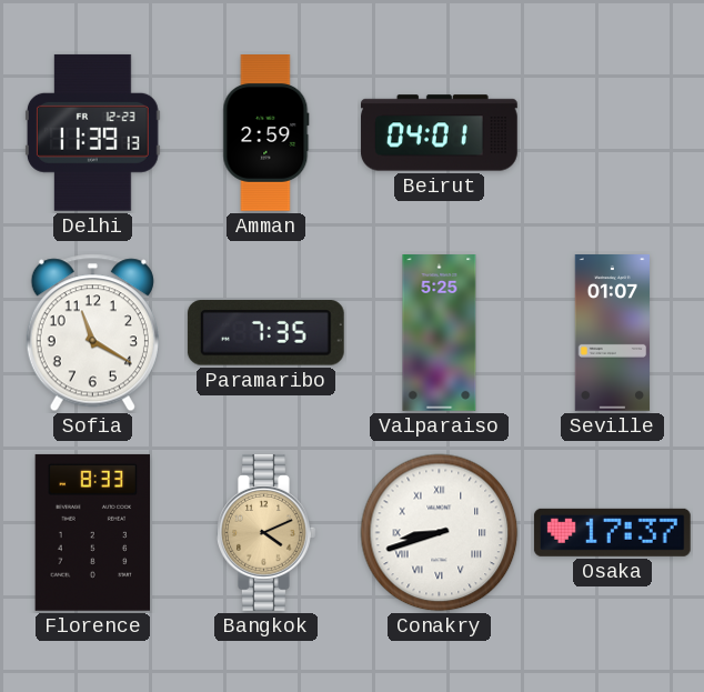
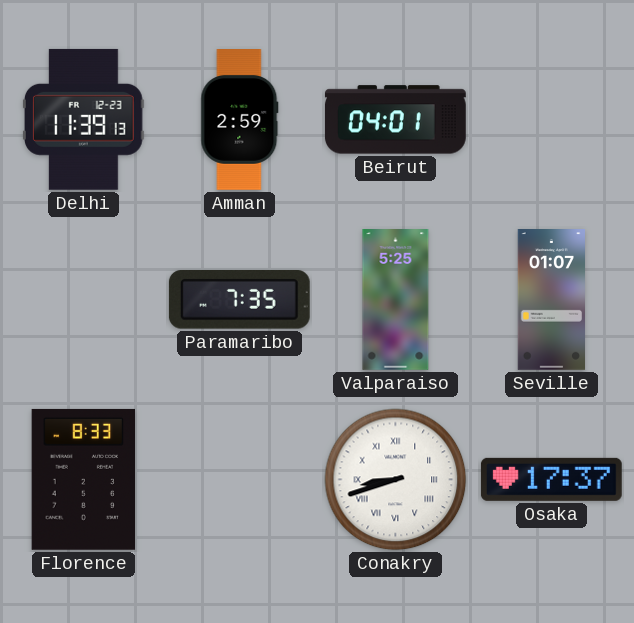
Sofia: 11:20 -> none
Bangkok: 4:11 -> none
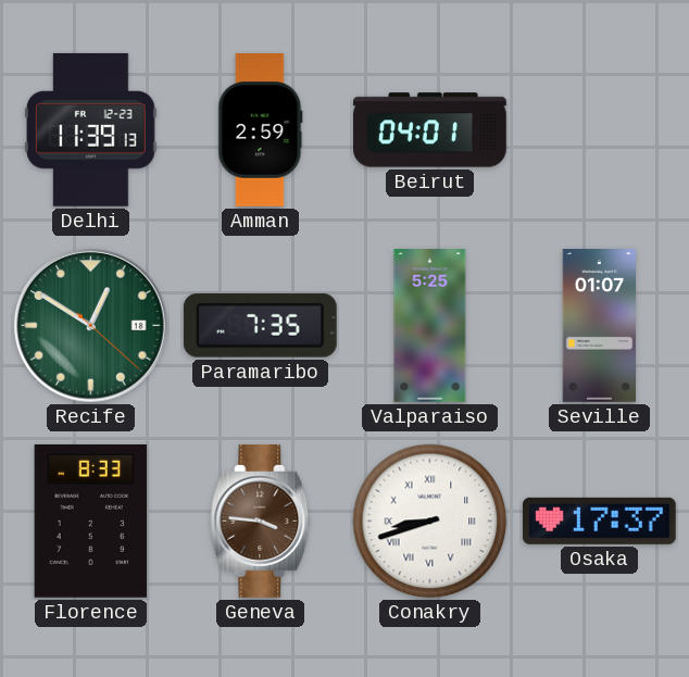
Recife: none -> 12:50
Geneva: none -> 3:46
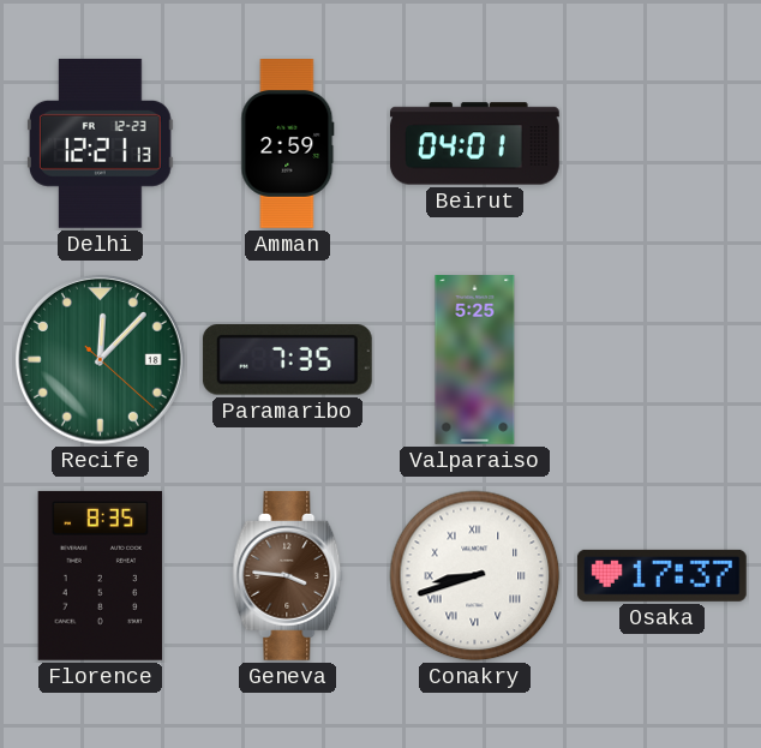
Delhi: 11:39 -> 12:21
Recife: 12:50 -> 12:07
Seville: 01:07 -> none
Florence: 8:33 -> 8:35
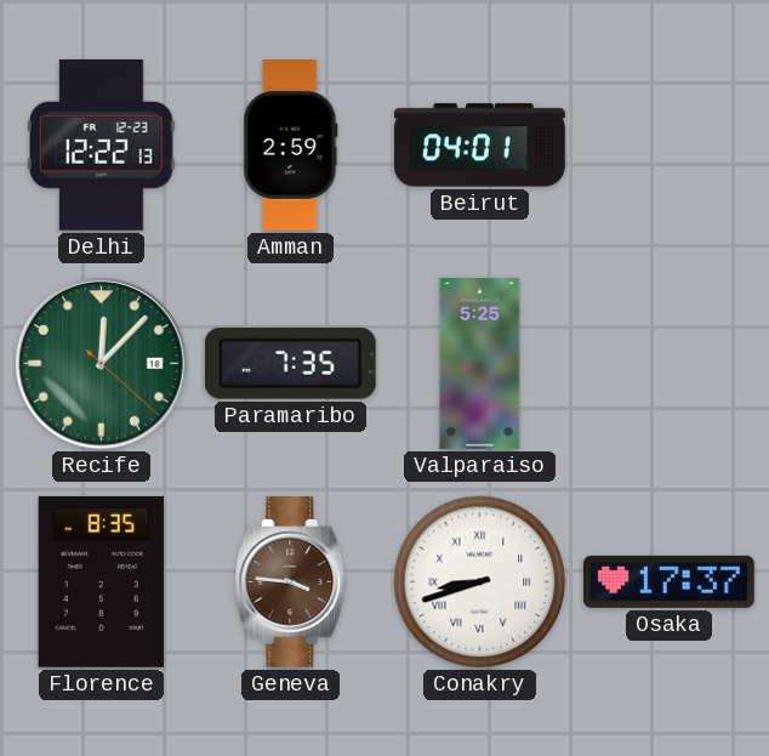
Delhi: 12:21 -> 12:22
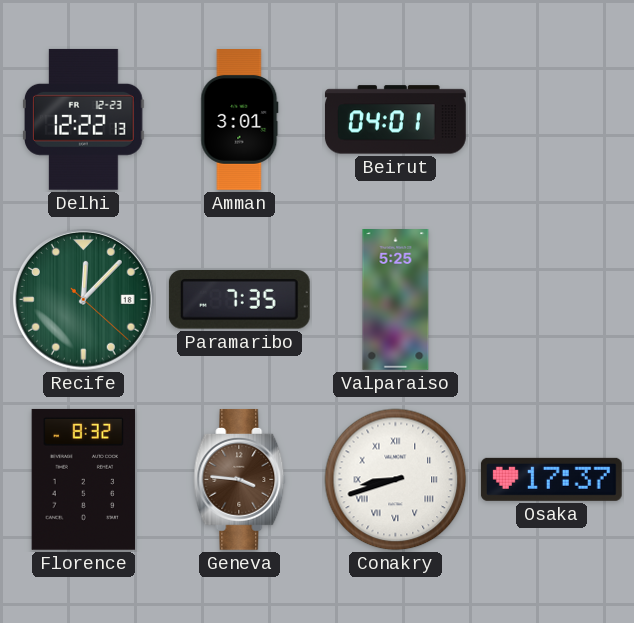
Amman: 2:59 -> 3:01
Florence: 8:35 -> 8:32
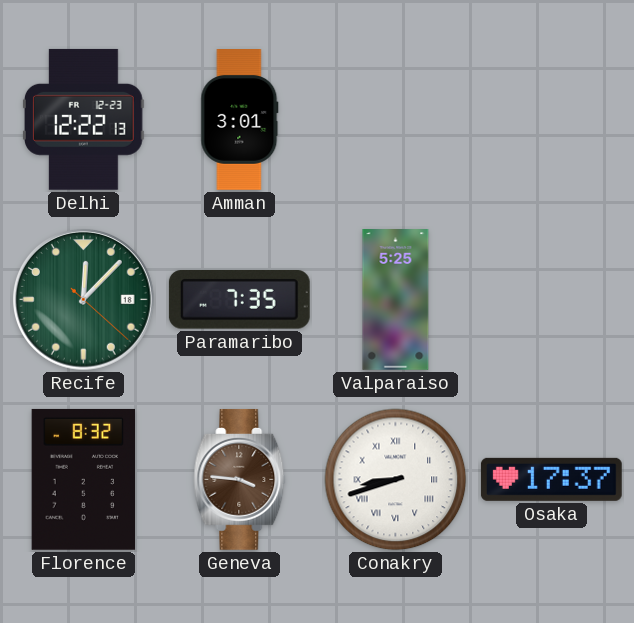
Beirut: 04:01 -> none
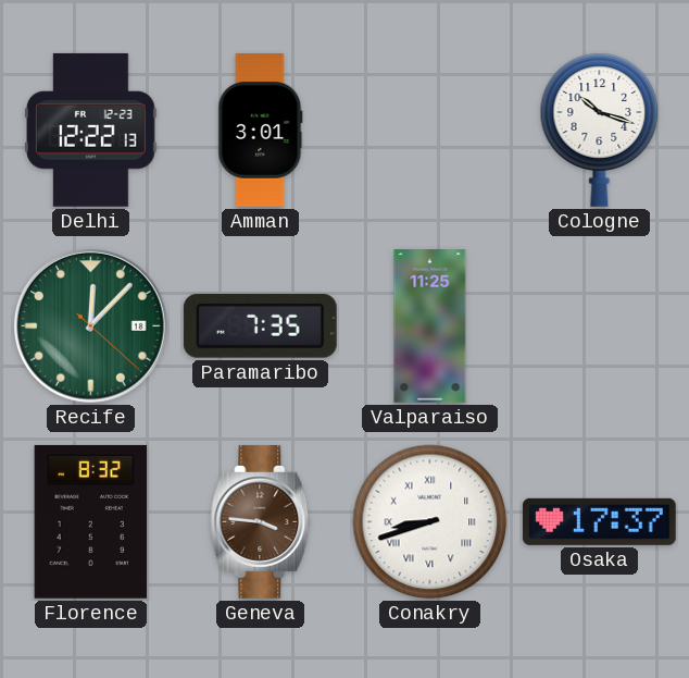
Cologne: none -> 10:18
Valparaiso: 5:25 -> 11:25
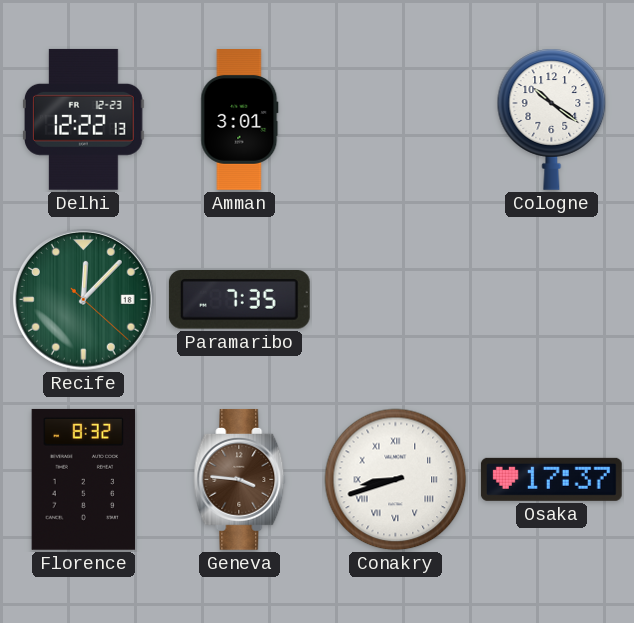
Cologne: 10:18 -> 10:21
Valparaiso: 11:25 -> none
